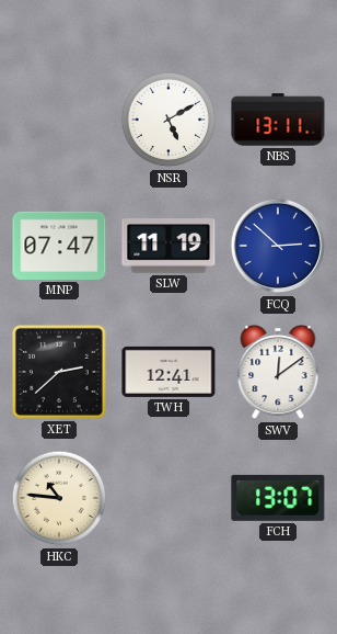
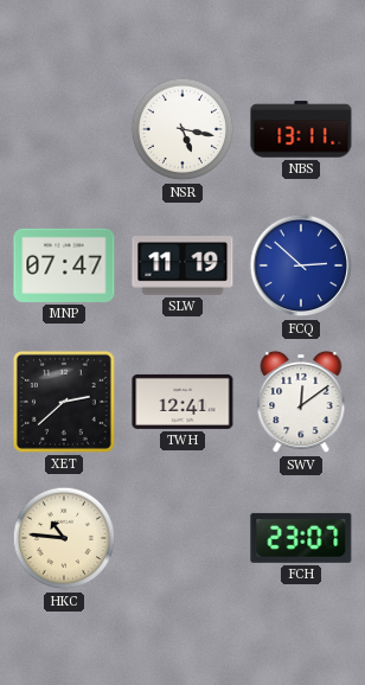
NSR: 5:10 -> 5:17
FCH: 13:07 -> 23:07
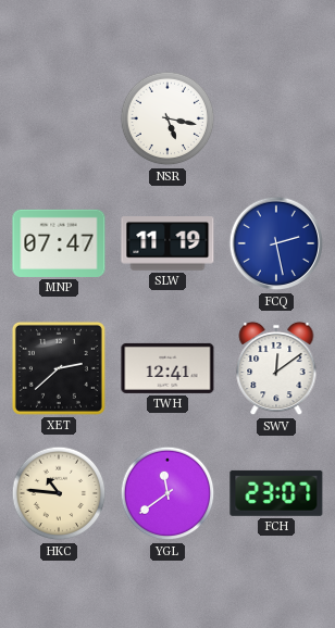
NBS: 13:11 -> none
FCQ: 2:52 -> 2:28
YGL: none -> 11:39
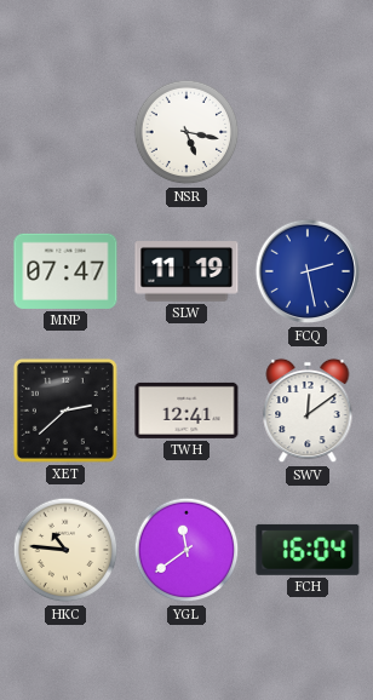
FCH: 23:07 -> 16:04
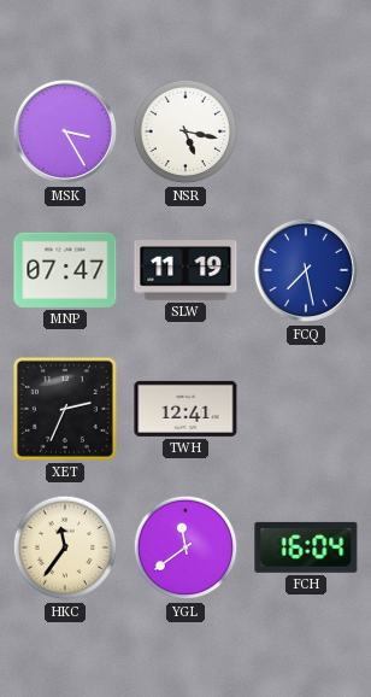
MSK: none -> 3:25
FCQ: 2:28 -> 7:28
XET: 2:38 -> 2:34
SWV: 12:09 -> none
HKC: 10:46 -> 11:36
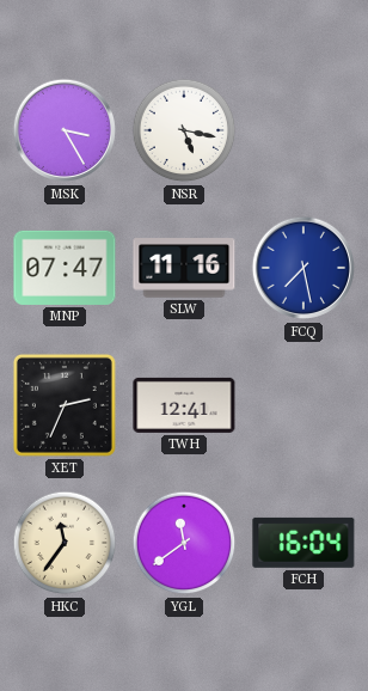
SLW: 11:19 -> 11:16
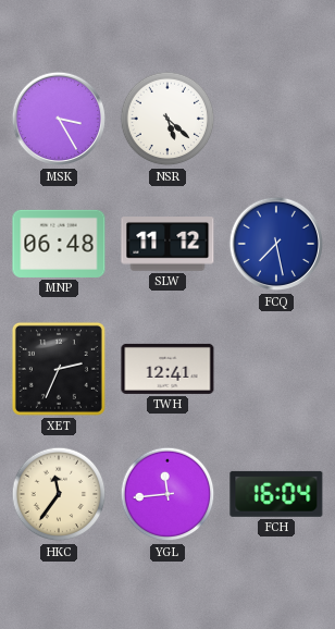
NSR: 5:17 -> 5:22
MNP: 07:47 -> 06:48
SLW: 11:16 -> 11:12
YGL: 11:39 -> 11:44
